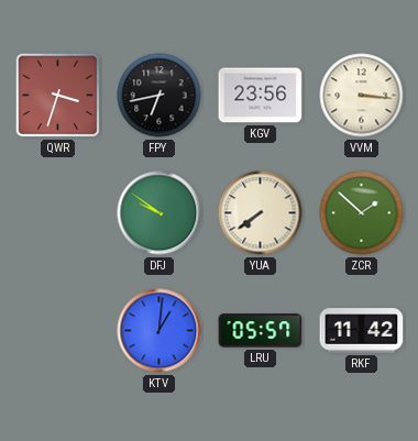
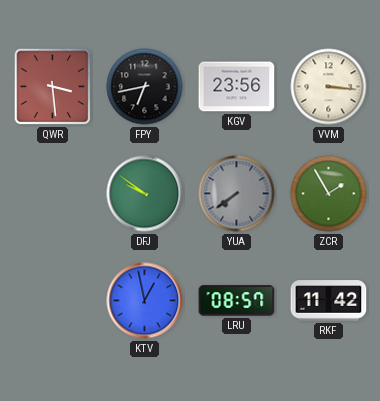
QWR: 3:33 -> 3:29
YUA dial: cream -> grey
ZCR: 1:52 -> 1:55
KTV: 1:01 -> 12:58
LRU: 05:57 -> 08:57
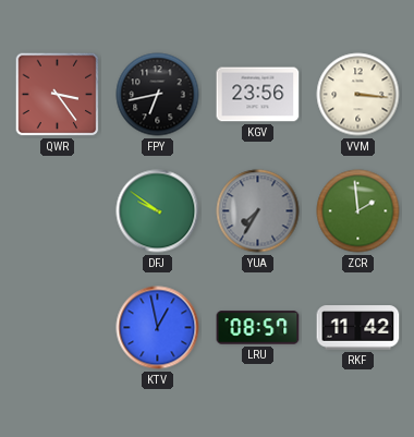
QWR: 3:29 -> 3:24
YUA: 7:39 -> 7:35
ZCR: 1:55 -> 1:59
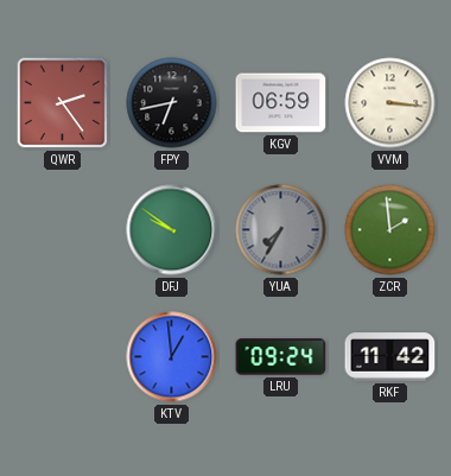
QWR: 3:24 -> 2:24
KGV: 23:56 -> 06:59
KTV: 12:58 -> 12:59
LRU: 08:57 -> 09:24
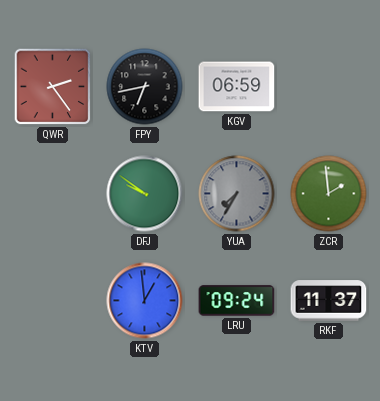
VVM: 3:16 -> none
RKF: 11:42 -> 11:37
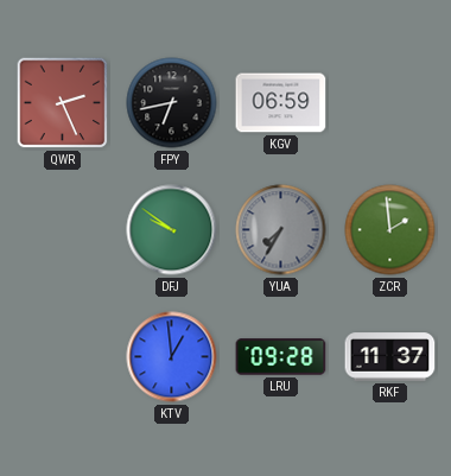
QWR: 2:24 -> 2:26
LRU: 09:24 -> 09:28
